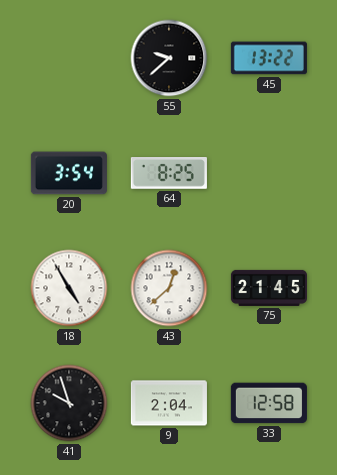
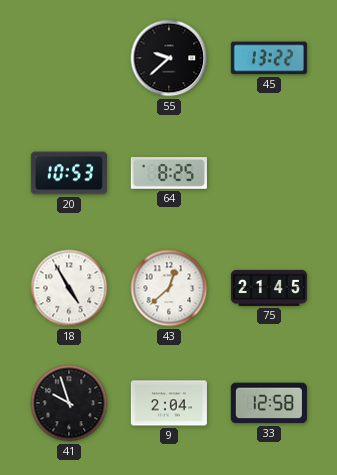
20: 3:54 -> 10:53
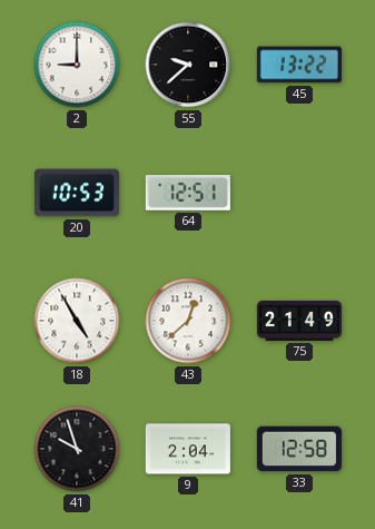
2: none -> 9:00
64: 8:25 -> 12:51
75: 21:45 -> 21:49
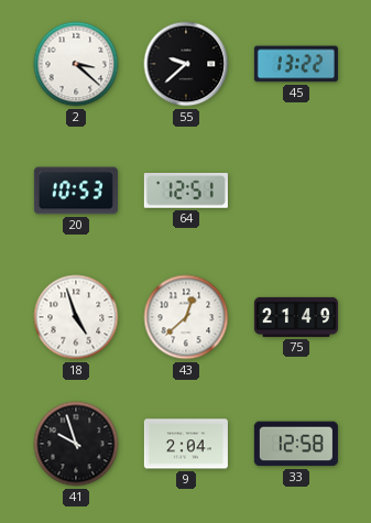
2: 9:00 -> 3:22
18: 4:55 -> 4:57
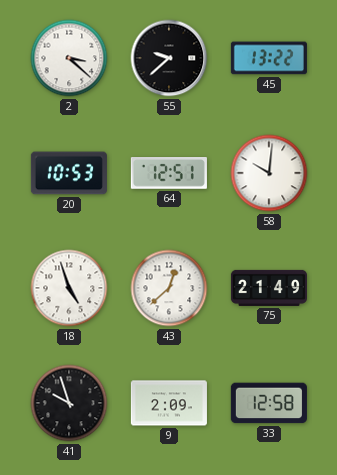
58: none -> 10:01
9: 2:04 -> 2:09
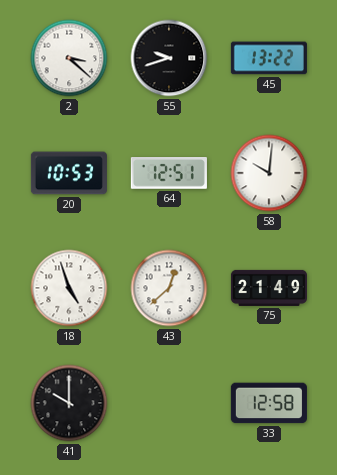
55: 9:38 -> 9:42
41: 9:57 -> 10:00
9: 2:09 -> none
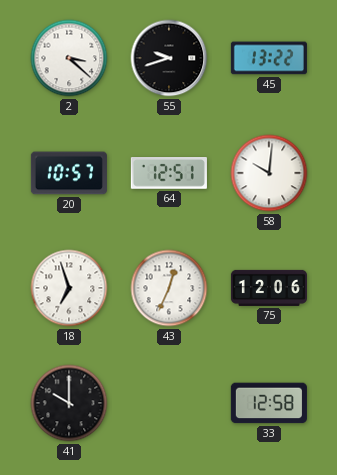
20: 10:53 -> 10:57
18: 4:57 -> 6:57
43: 12:38 -> 12:34
75: 21:49 -> 12:06
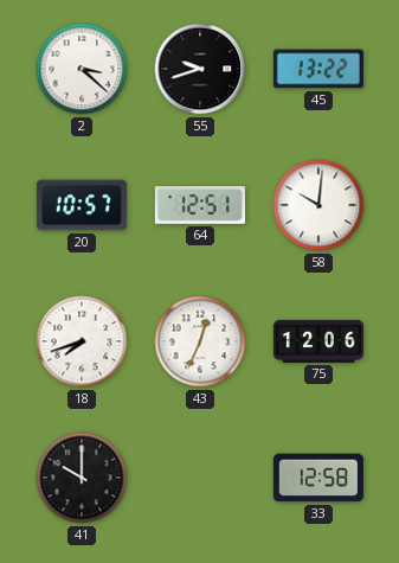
18: 6:57 -> 7:42
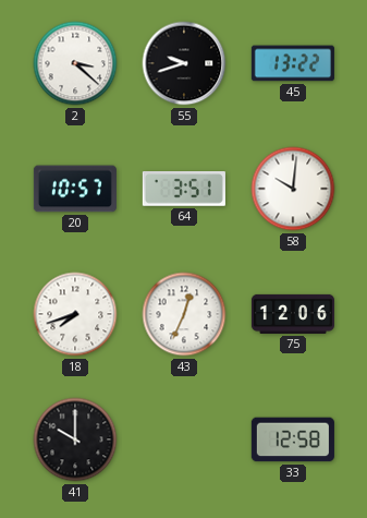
64: 12:51 -> 3:51
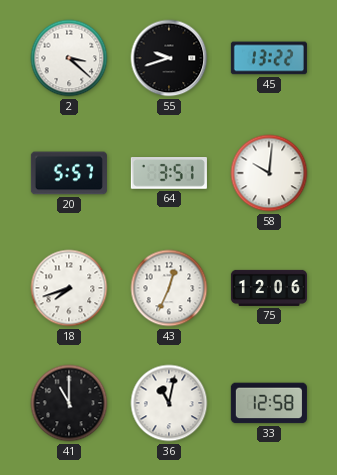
20: 10:57 -> 5:57
41: 10:00 -> 11:00
36: none -> 11:02
